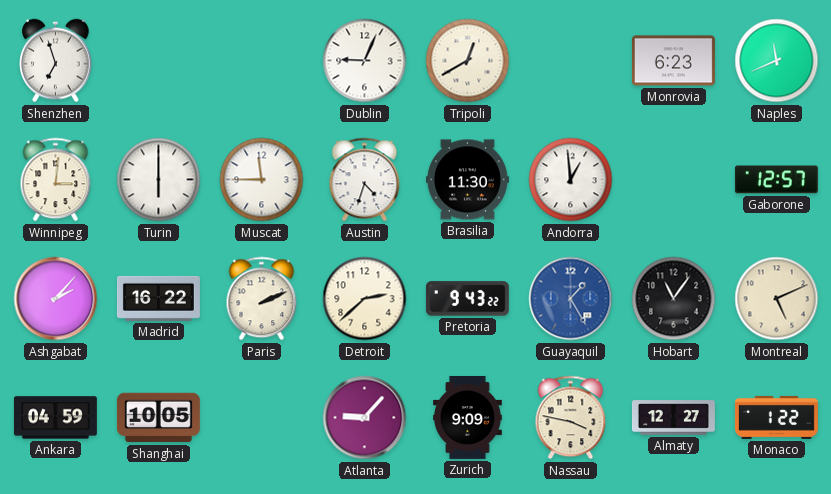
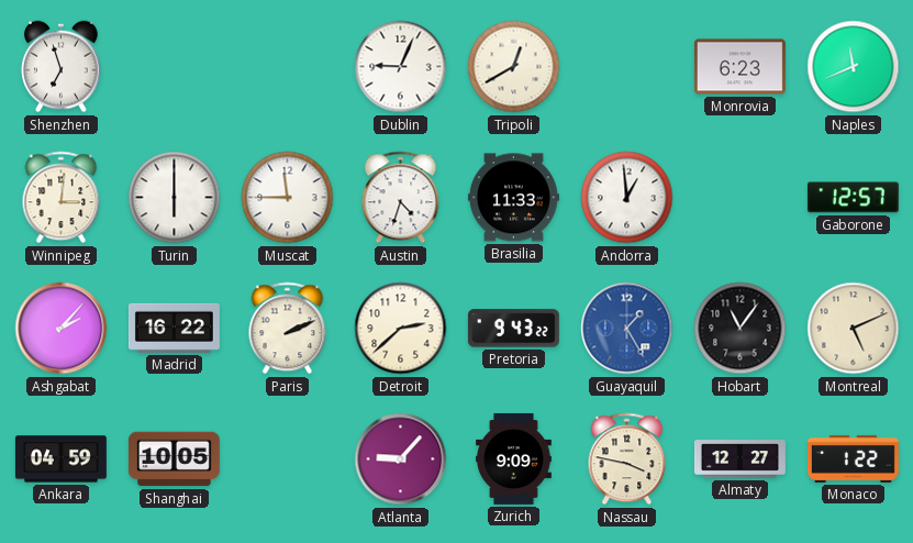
Brasilia: 11:30 -> 11:33
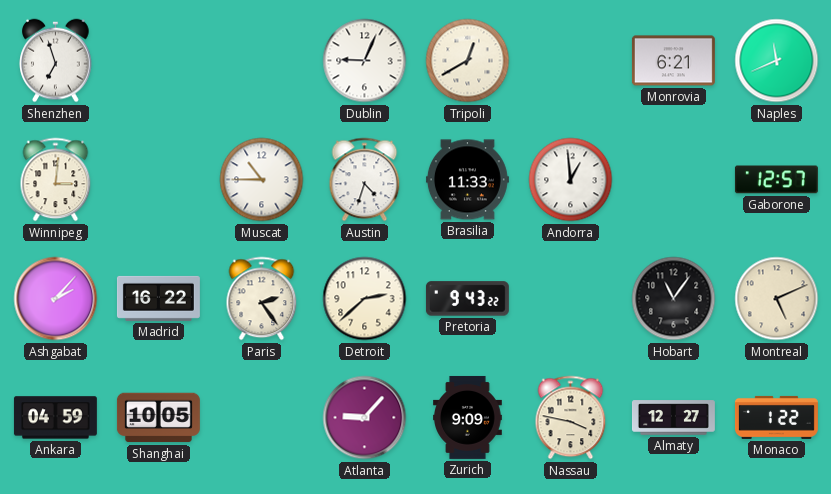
Monrovia: 6:23 -> 6:21
Turin: 6:00 -> none
Muscat: 11:45 -> 10:45
Paris: 2:11 -> 2:24
Guayaquil: 1:25 -> none
